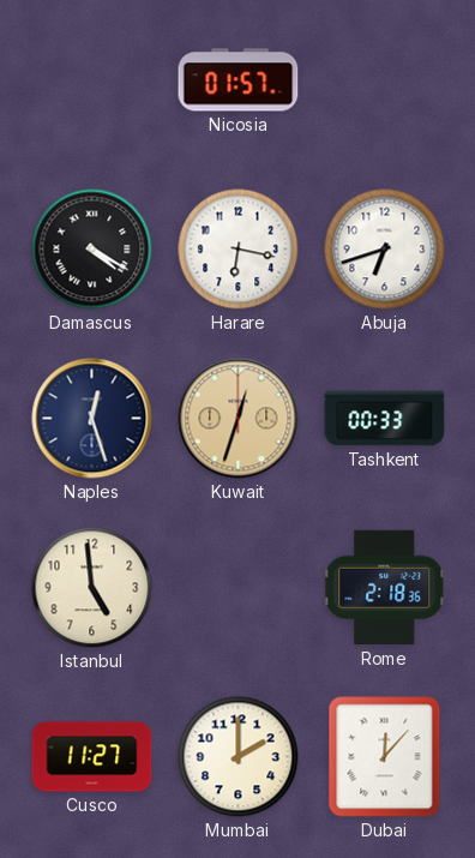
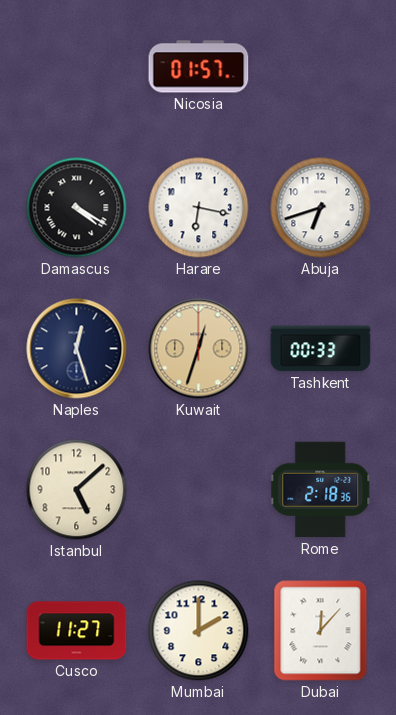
Istanbul: 4:59 -> 5:08
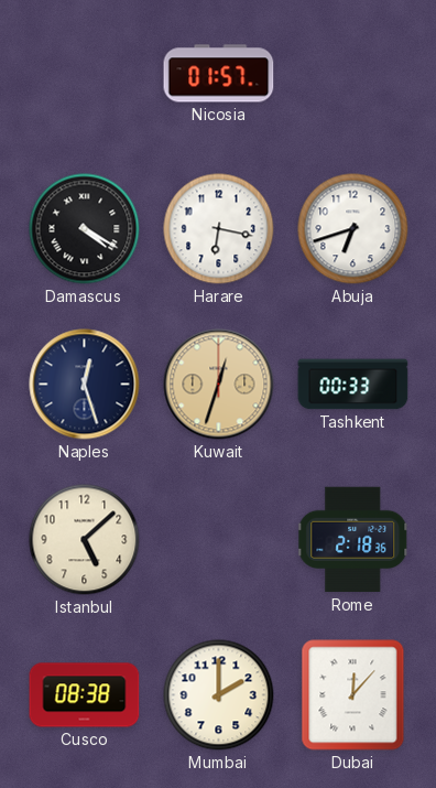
Cusco: 11:27 -> 08:38
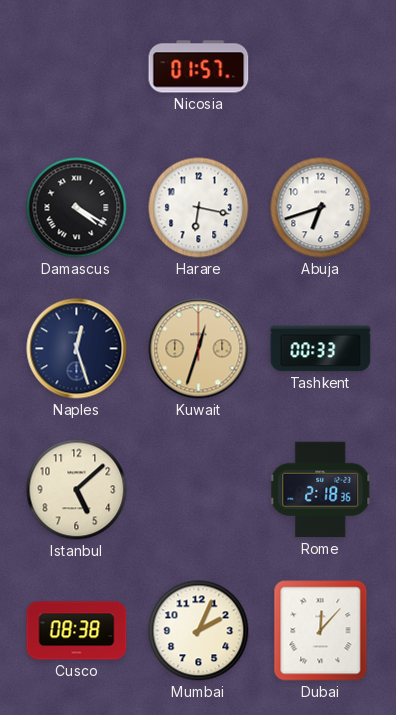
Mumbai: 2:00 -> 2:04
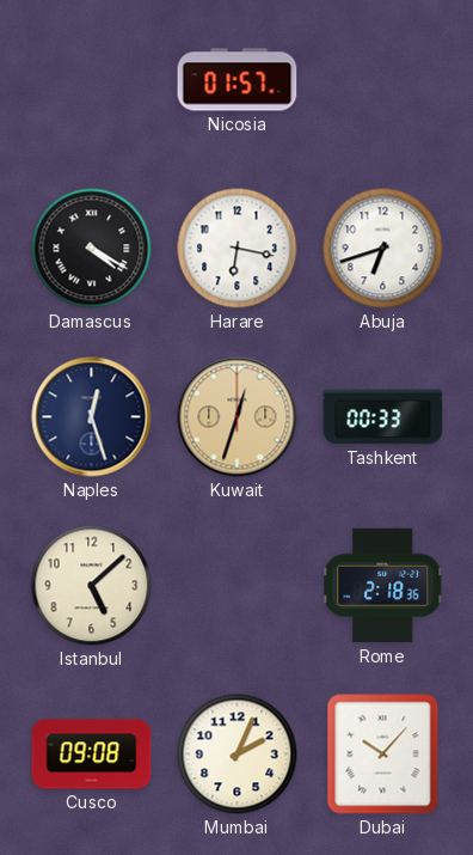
Cusco: 08:38 -> 09:08
Dubai: 12:07 -> 10:07
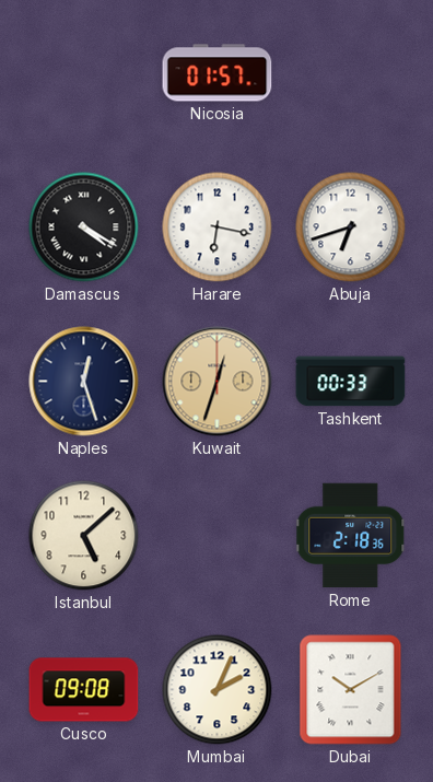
Dubai: 10:07 -> 10:10
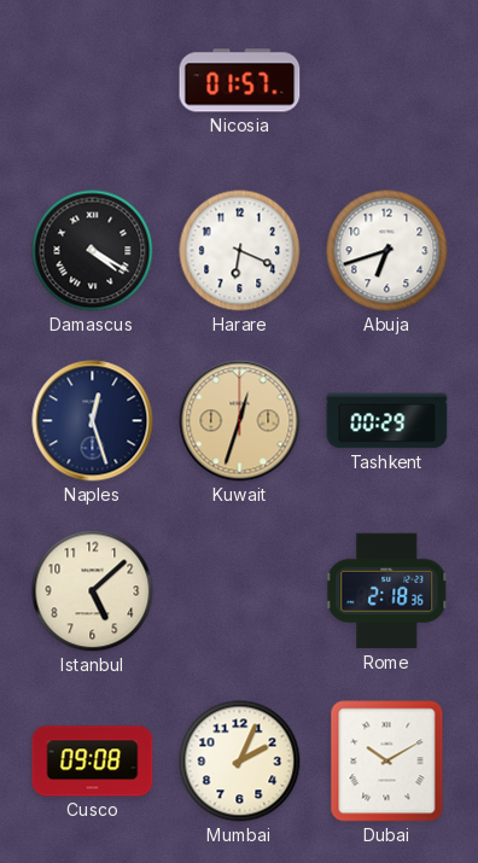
Harare: 6:17 -> 6:19
Tashkent: 00:33 -> 00:29
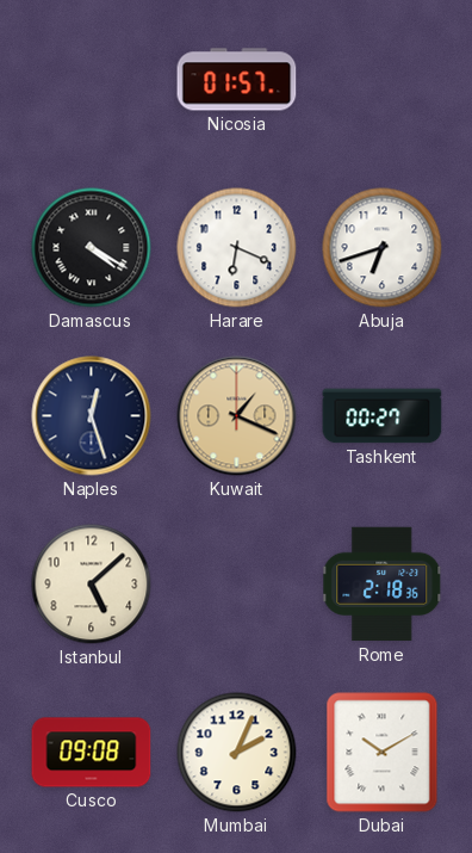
Kuwait: 12:33 -> 1:19
Tashkent: 00:29 -> 00:27
